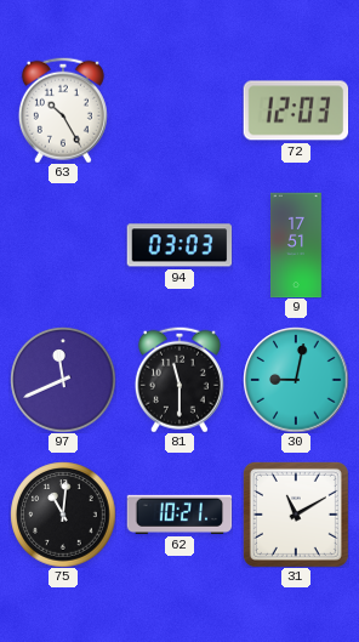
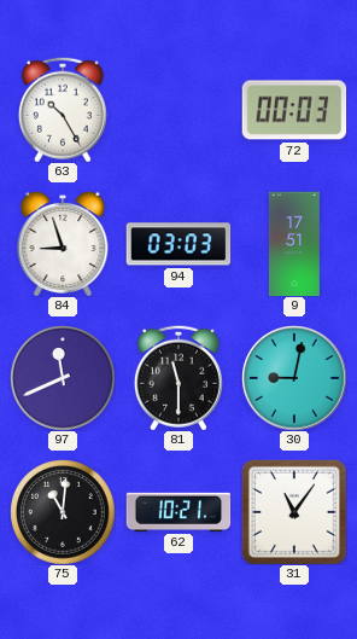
72: 12:03 -> 00:03
84: none -> 8:57
31: 11:10 -> 11:06
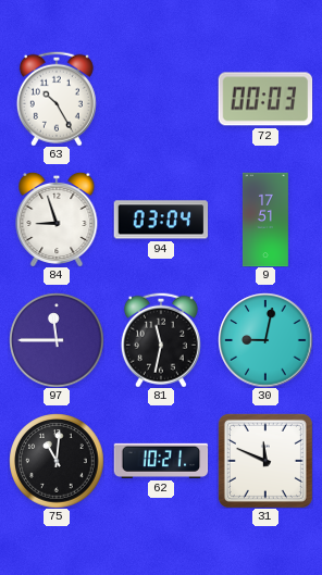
94: 03:03 -> 03:04
97: 11:41 -> 11:45
81: 11:30 -> 11:32
31: 11:06 -> 11:49
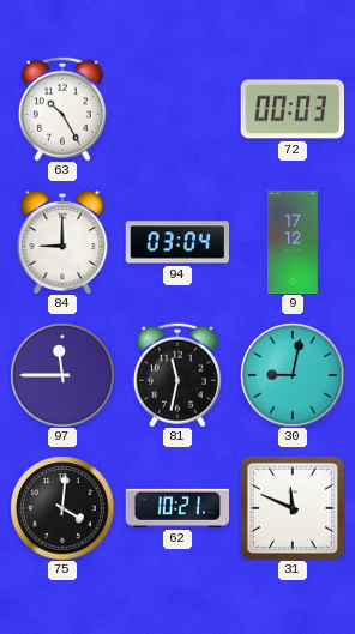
84: 8:57 -> 9:00
9: 17:51 -> 17:12
75: 11:01 -> 4:01
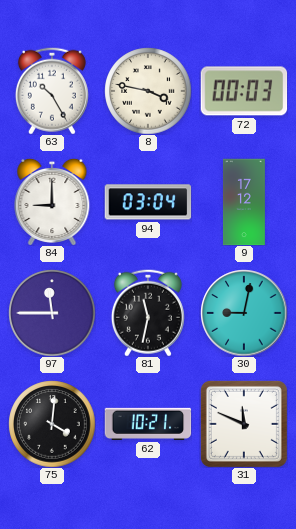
8: none -> 3:47
